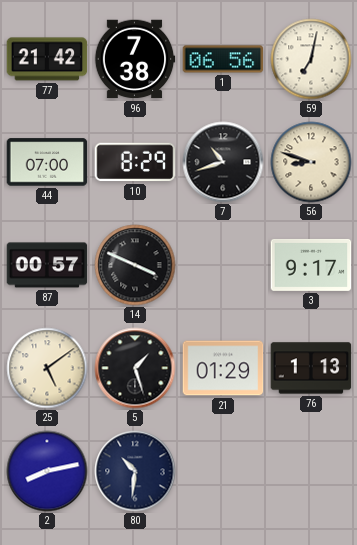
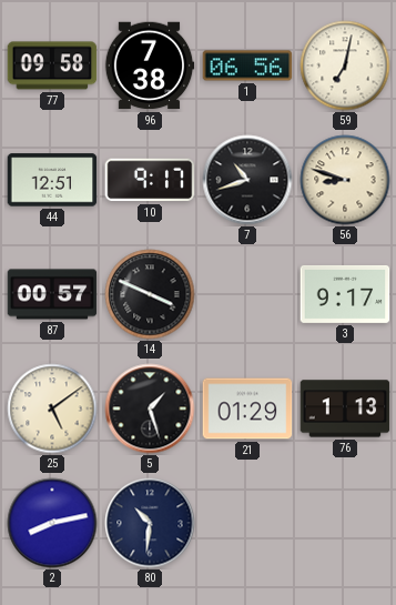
77: 21:42 -> 09:58
44: 07:00 -> 12:51
10: 8:29 -> 9:17
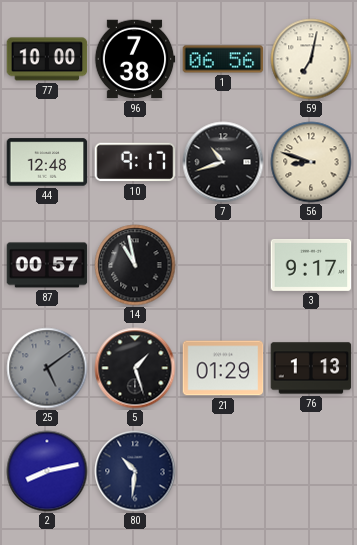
77: 09:58 -> 10:00
44: 12:51 -> 12:48
14: 3:49 -> 10:58
25 dial: cream -> grey
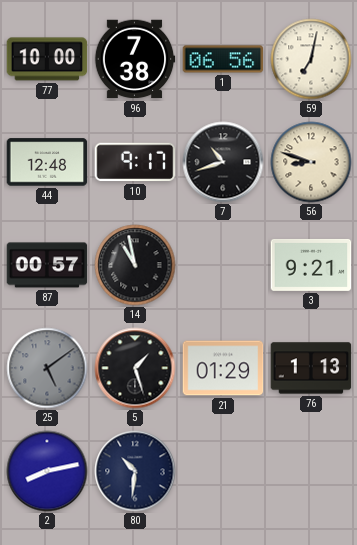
3: 9:17 -> 9:21
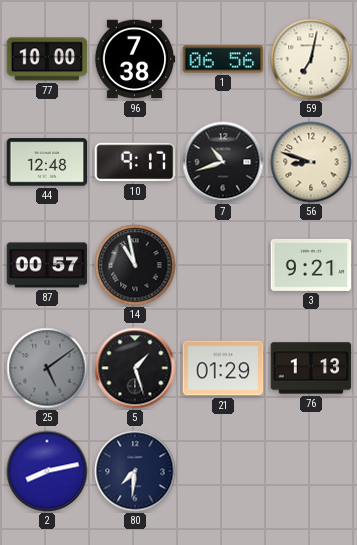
80: 10:31 -> 7:31
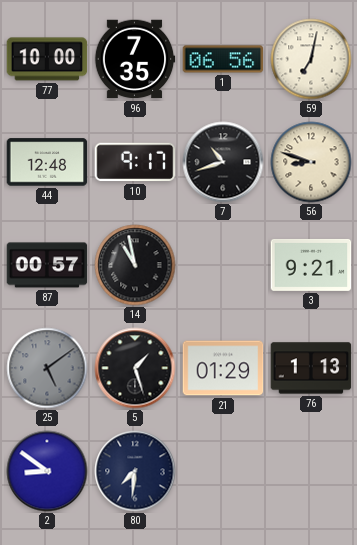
96: 7:38 -> 7:35
2: 8:13 -> 8:51
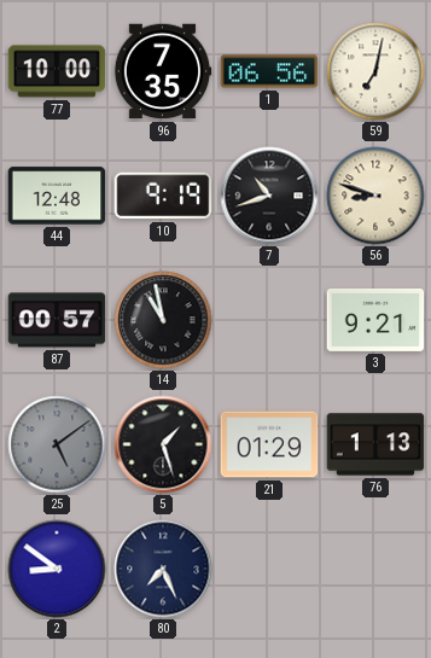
10: 9:17 -> 9:19
80: 7:31 -> 7:26
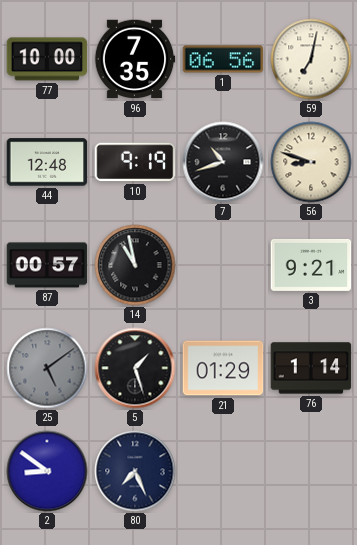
76: 1:13 -> 1:14
